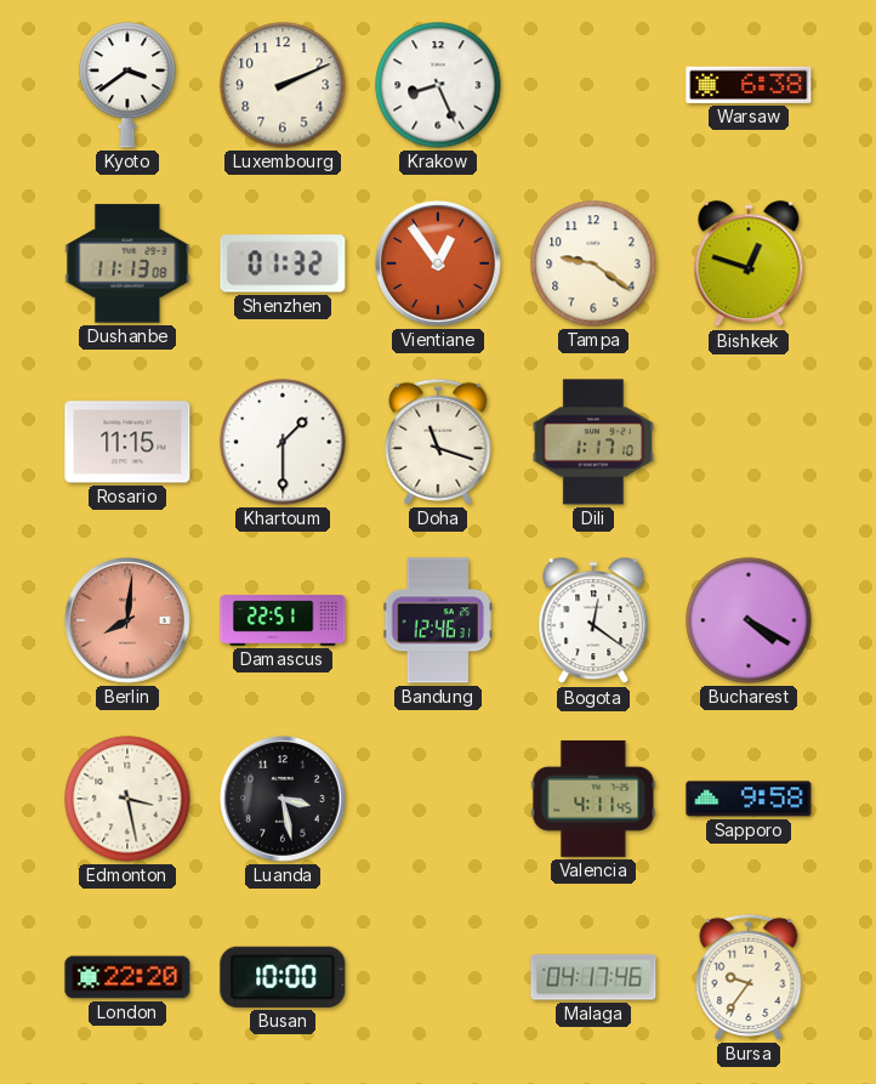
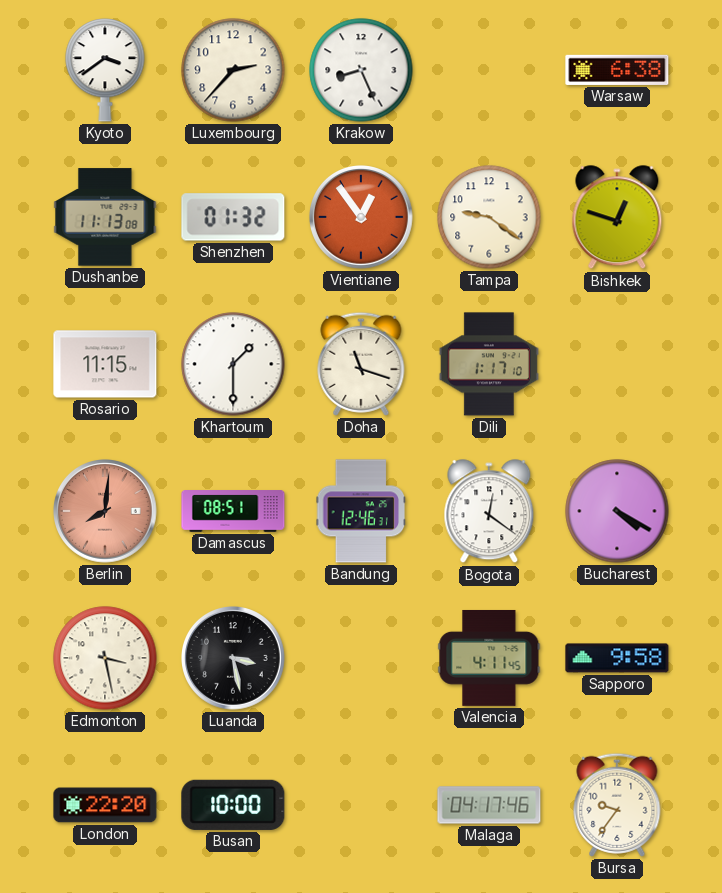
Luxembourg: 2:11 -> 2:37
Damascus: 22:51 -> 08:51
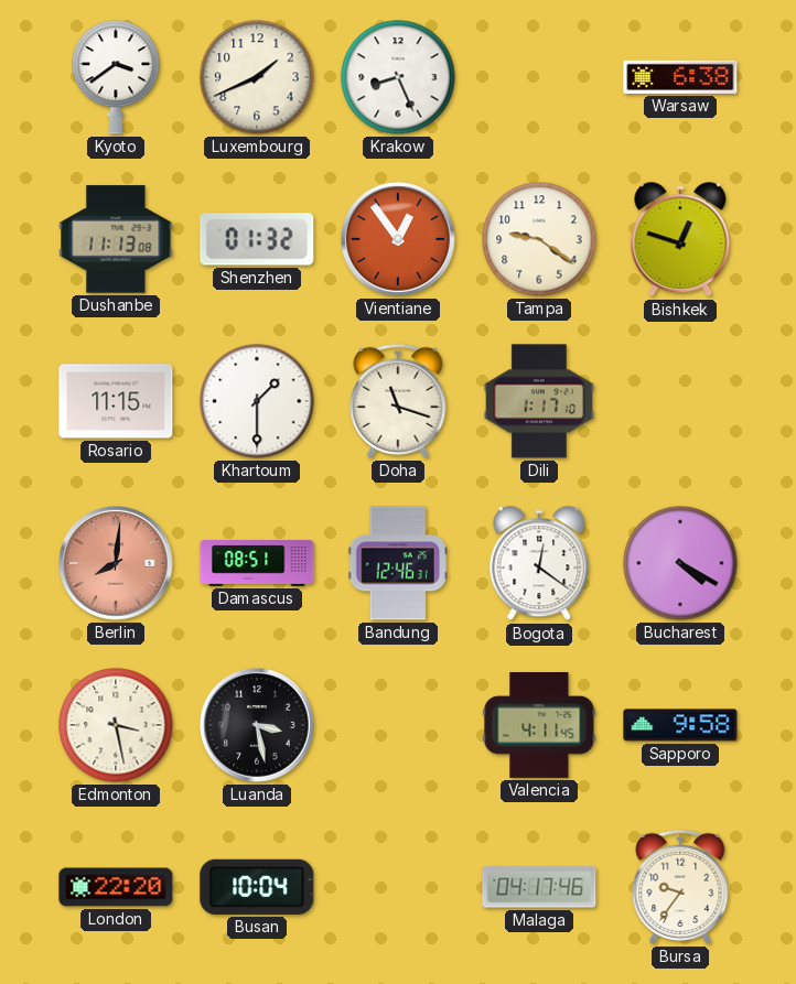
Luxembourg: 2:37 -> 1:41
Busan: 10:00 -> 10:04
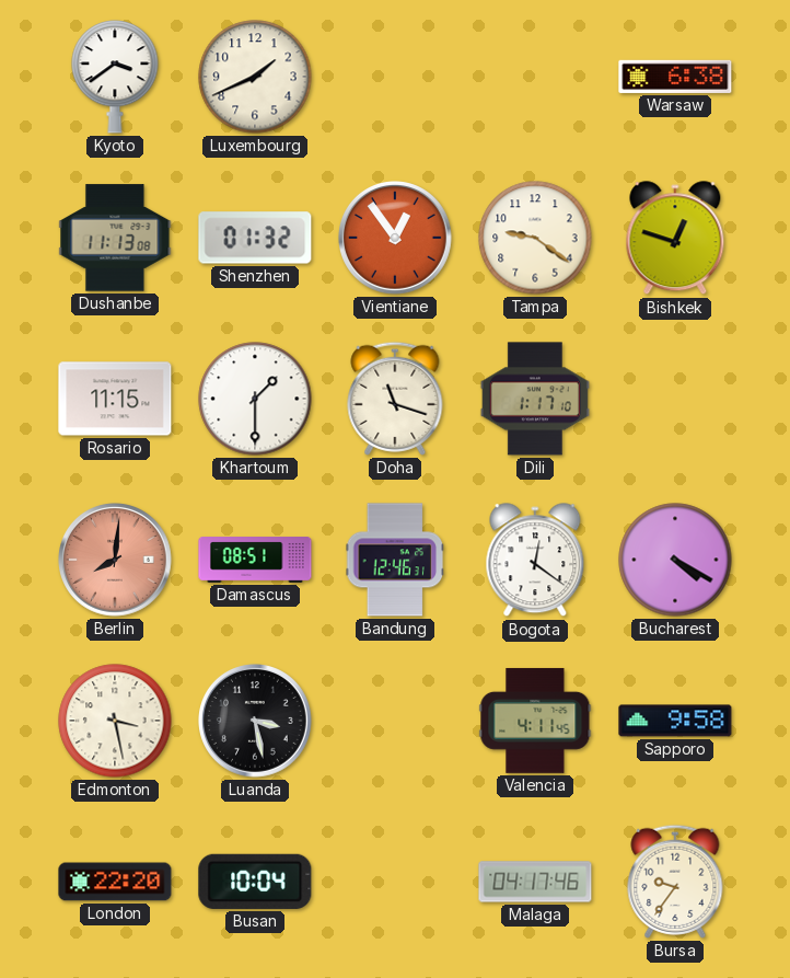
Krakow: 8:26 -> none
